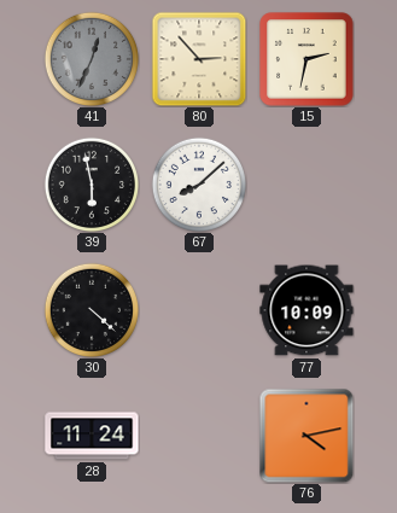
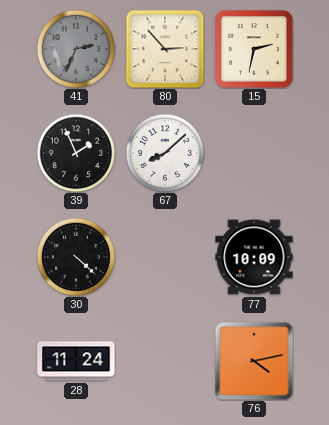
41: 12:34 -> 2:34
39: 5:58 -> 1:56
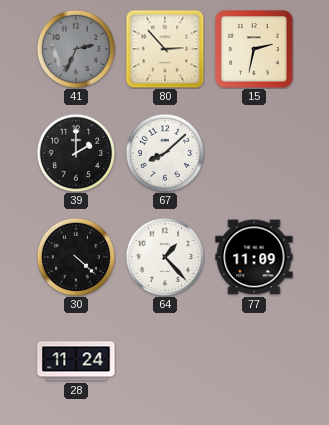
39: 1:56 -> 2:00
64: none -> 1:23
77: 10:09 -> 11:09
76: 4:13 -> none
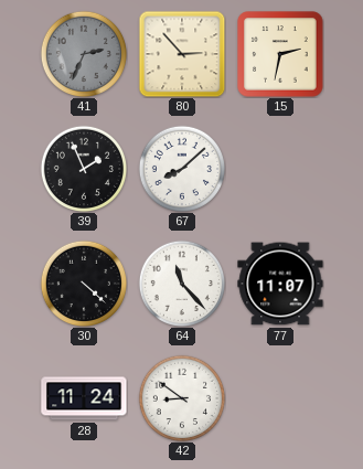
39: 2:00 -> 1:56
64: 1:23 -> 11:23
77: 11:09 -> 11:07
42: none -> 8:51
